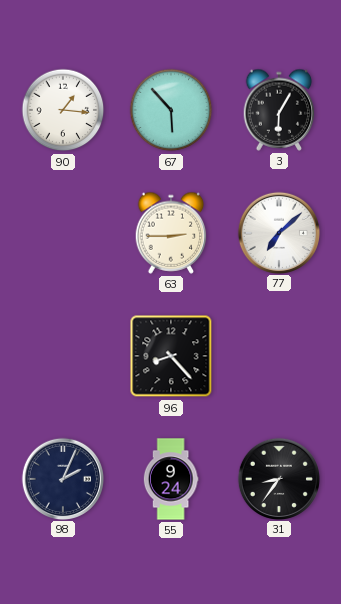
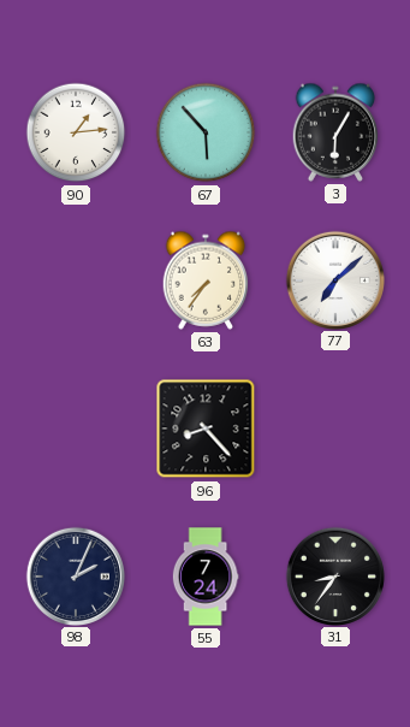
90: 1:16 -> 1:14
63: 2:45 -> 7:36
55: 9:24 -> 7:24
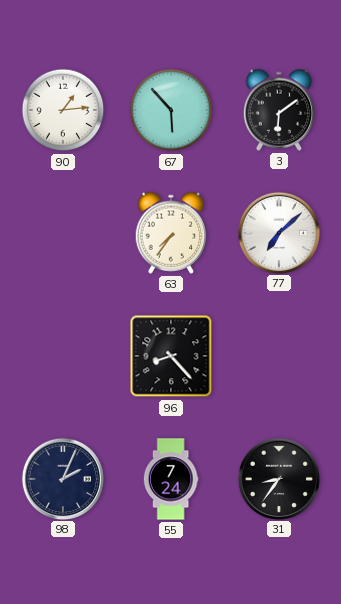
3: 6:05 -> 6:09
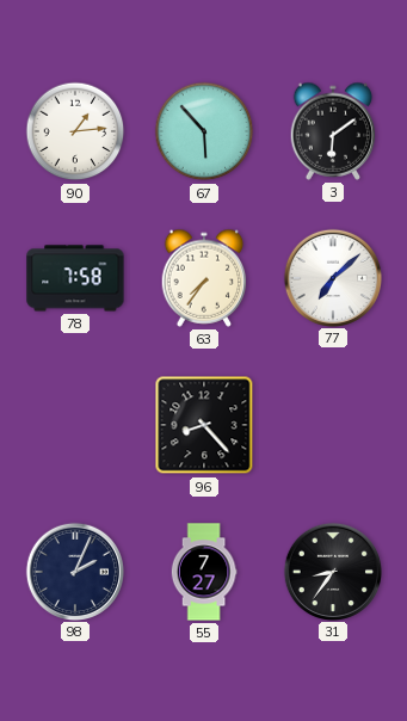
78: none -> 7:58
55: 7:24 -> 7:27
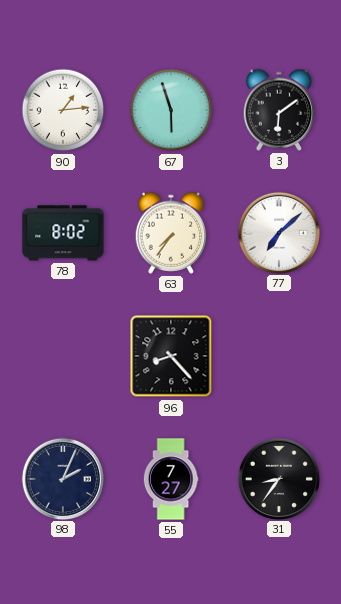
67: 5:53 -> 5:57
78: 7:58 -> 8:02
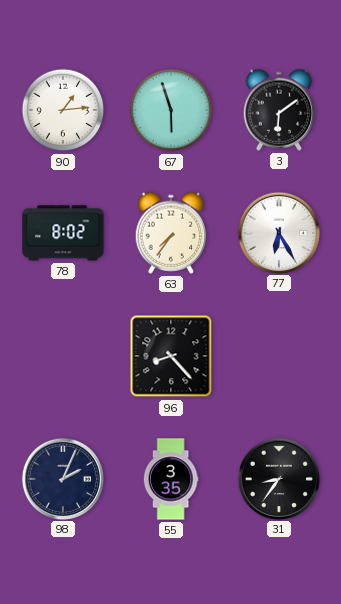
77: 7:08 -> 6:25
55: 7:27 -> 3:35
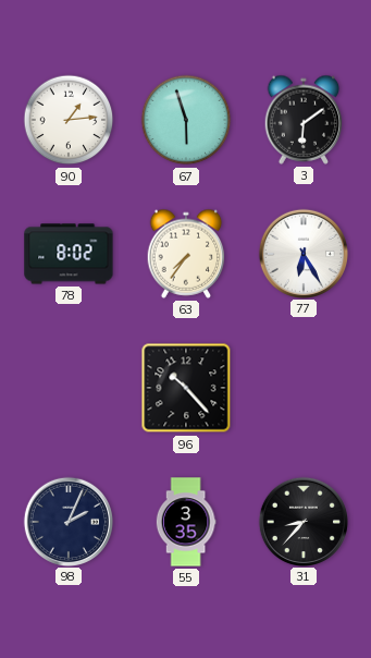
96: 8:23 -> 10:23
31: 8:36 -> 8:37
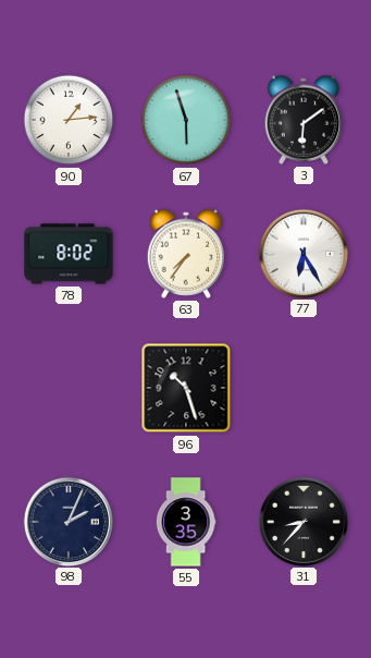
96: 10:23 -> 10:27
